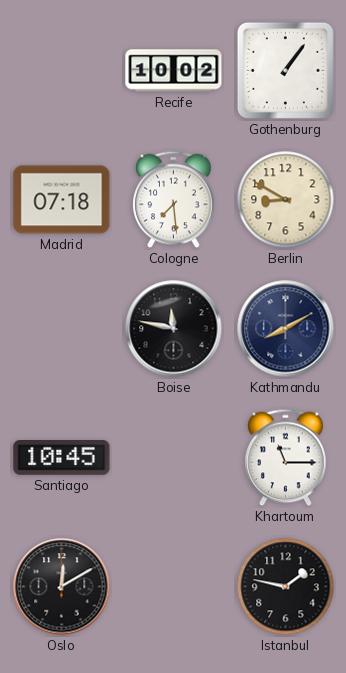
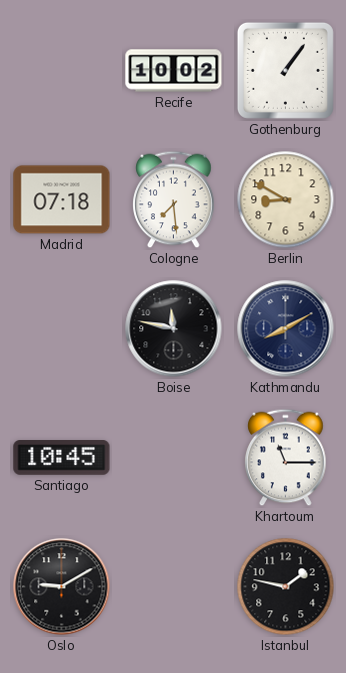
Oslo: 12:10 -> 9:10
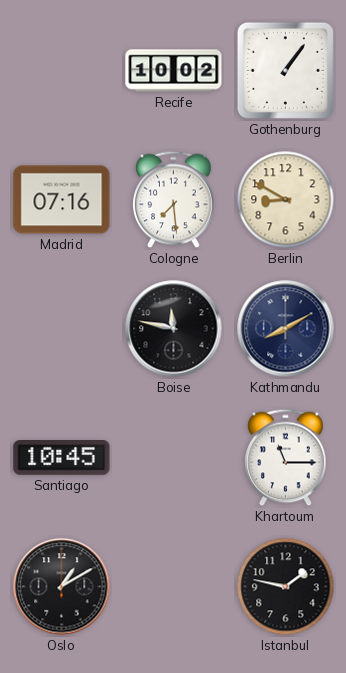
Madrid: 07:18 -> 07:16
Oslo: 9:10 -> 1:10
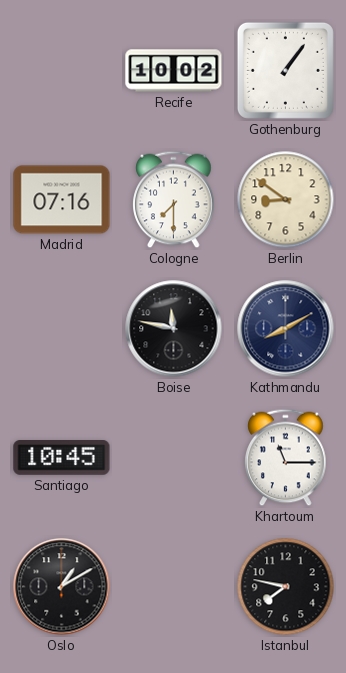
Cologne: 7:29 -> 7:30
Berlin: 8:50 -> 8:51
Istanbul: 1:47 -> 7:47
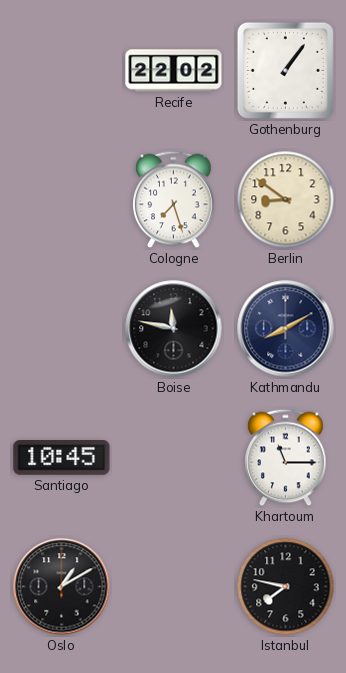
Recife: 10:02 -> 22:02
Madrid: 07:16 -> none
Cologne: 7:30 -> 7:27
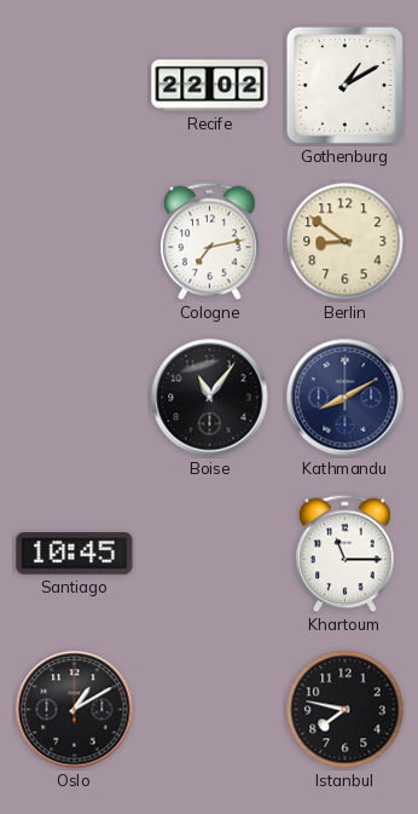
Gothenburg: 1:06 -> 1:10
Cologne: 7:27 -> 7:13
Boise: 11:47 -> 11:06
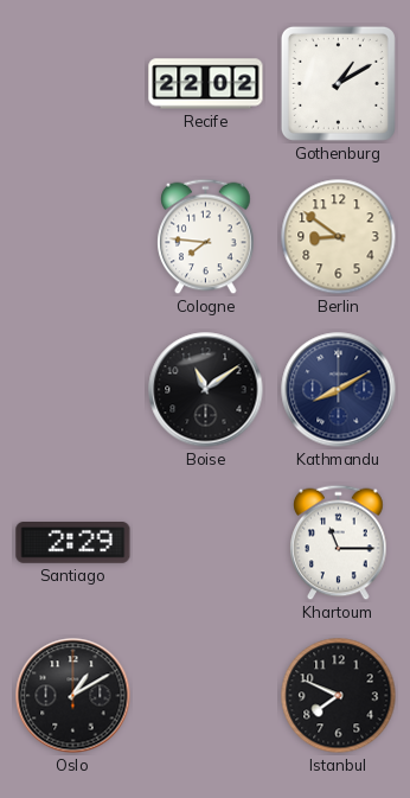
Cologne: 7:13 -> 7:46
Boise: 11:06 -> 11:09
Santiago: 10:45 -> 2:29
Istanbul: 7:47 -> 7:49
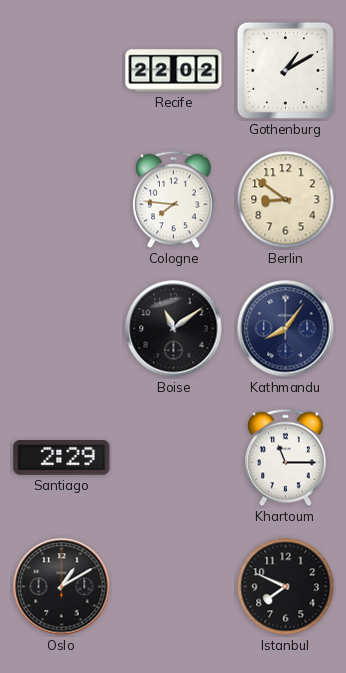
Kathmandu: 8:10 -> 8:06
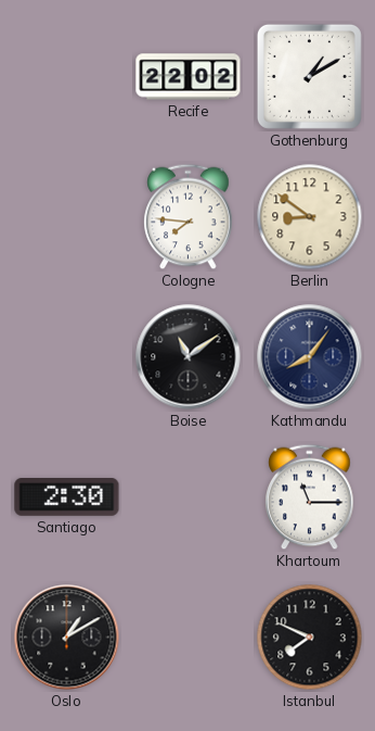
Santiago: 2:29 -> 2:30
